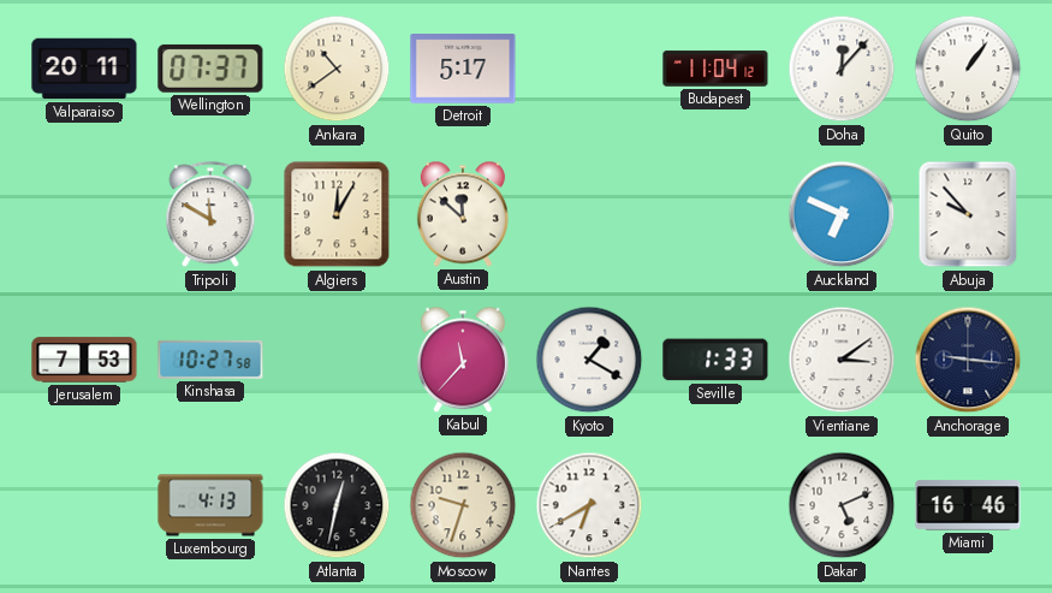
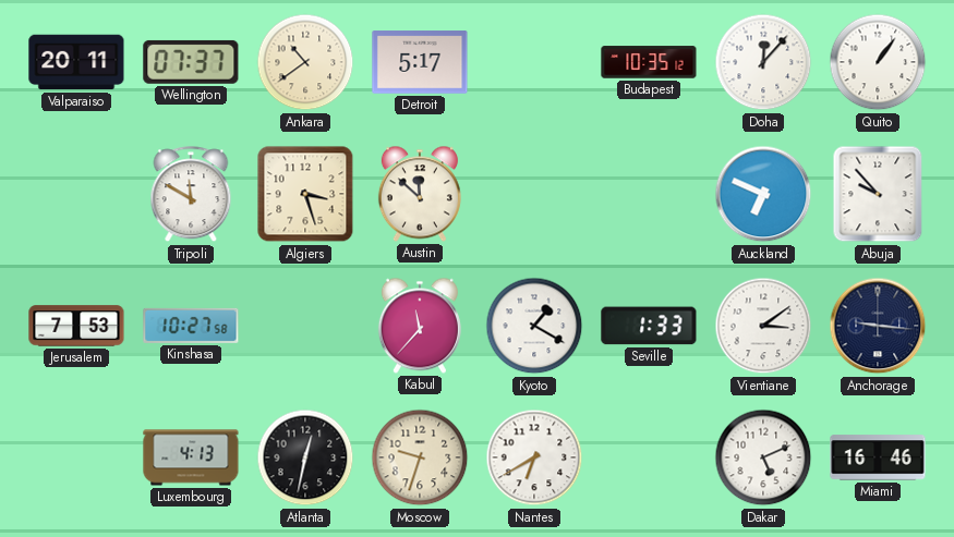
Budapest: 11:04 -> 10:35
Algiers: 12:05 -> 3:27
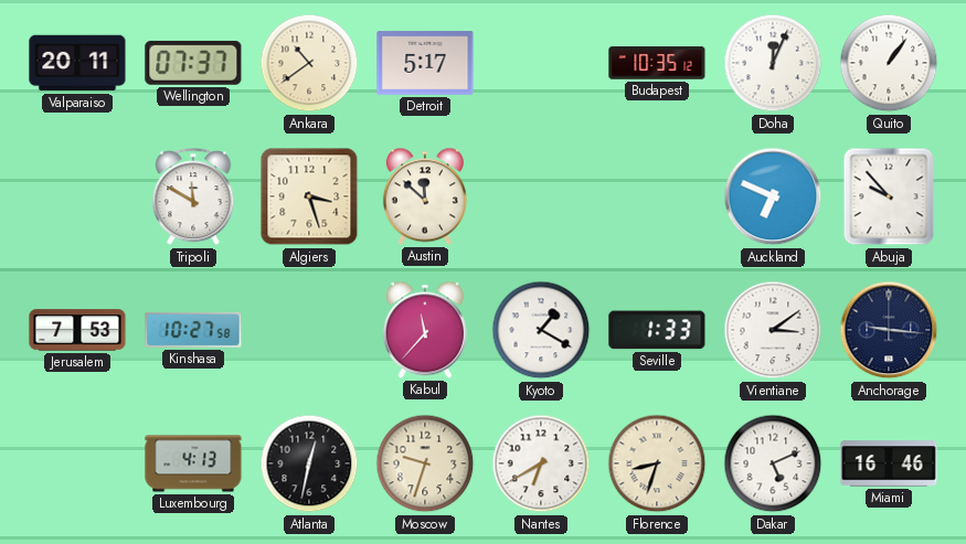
Doha: 12:07 -> 12:04
Florence: none -> 8:33
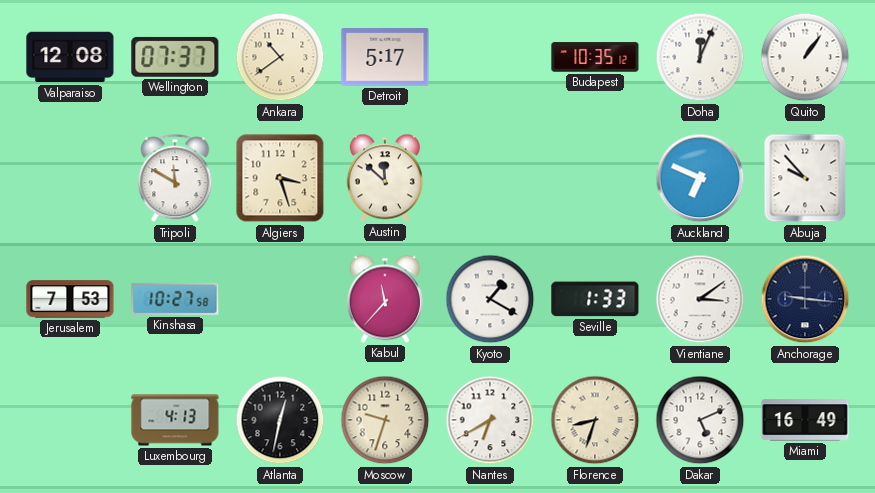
Valparaiso: 20:11 -> 12:08
Miami: 16:46 -> 16:49
